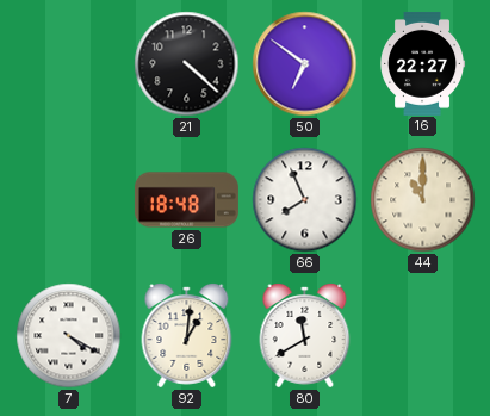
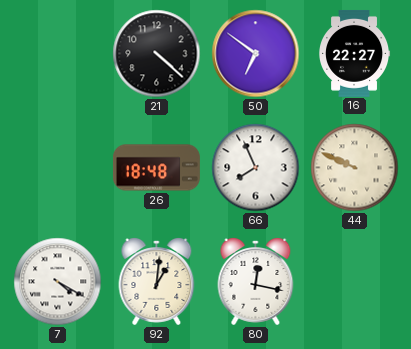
44: 11:00 -> 9:49
80: 11:40 -> 12:17
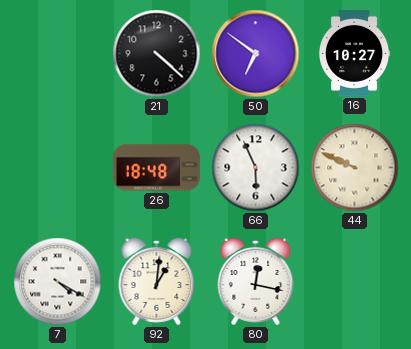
16: 22:27 -> 10:27
66: 7:56 -> 5:56
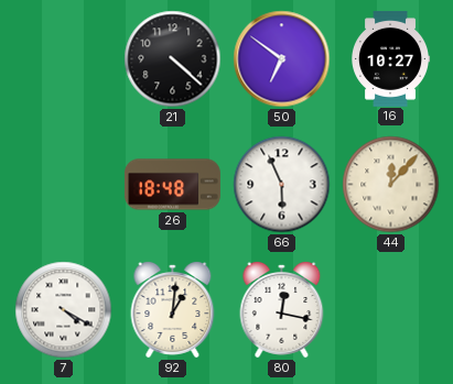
44: 9:49 -> 12:07
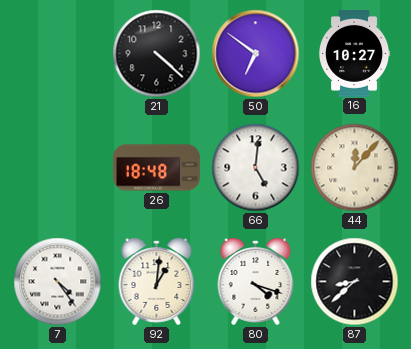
66: 5:56 -> 5:01
7: 4:20 -> 4:24
80: 12:17 -> 4:18
87: none -> 8:38
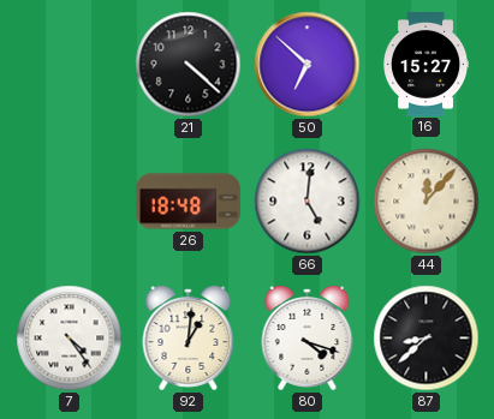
50: 6:51 -> 6:52
16: 10:27 -> 15:27
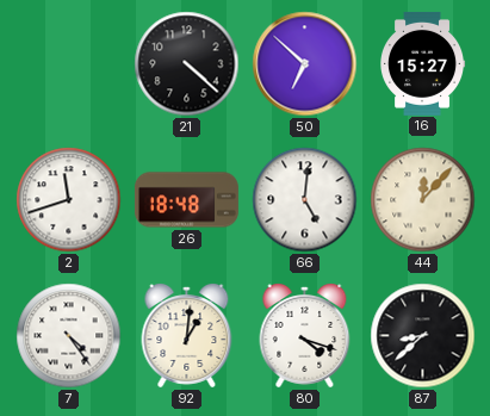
2: none -> 11:42
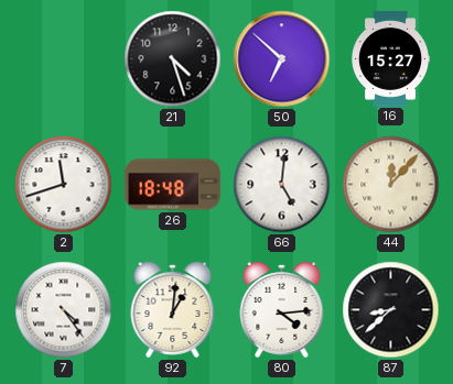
21: 4:22 -> 4:27
80: 4:18 -> 4:14
